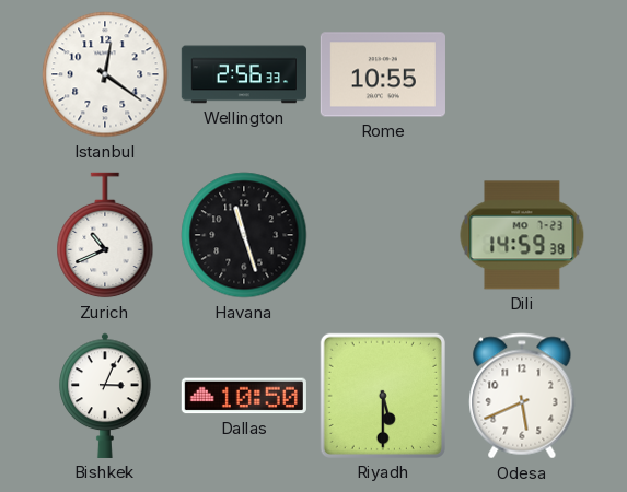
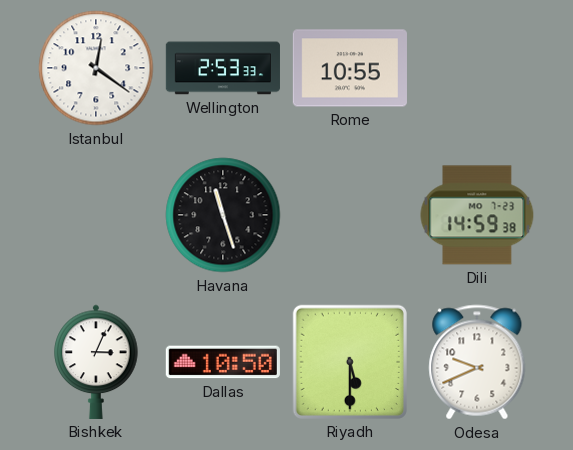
Wellington: 2:56 -> 2:53
Zurich: 10:41 -> none
Odesa: 5:41 -> 9:41
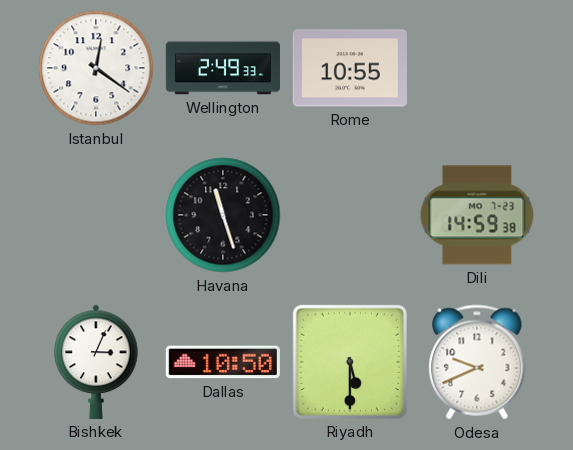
Wellington: 2:53 -> 2:49
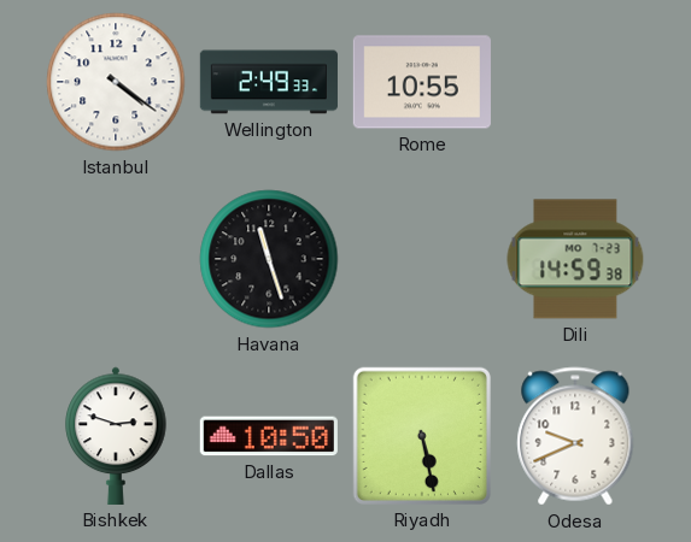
Istanbul: 12:21 -> 4:21
Bishkek: 3:04 -> 2:48
Riyadh: 5:30 -> 5:28
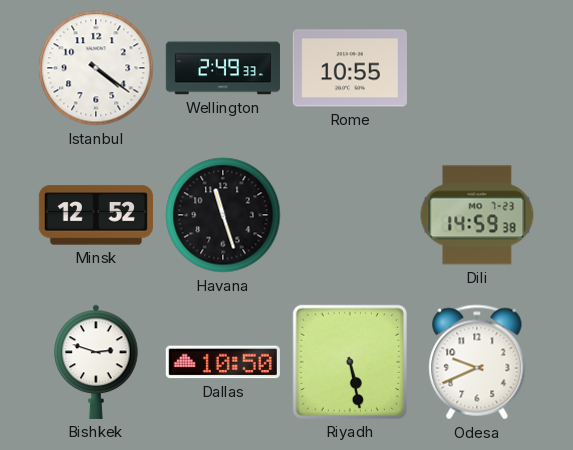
Minsk: none -> 12:52
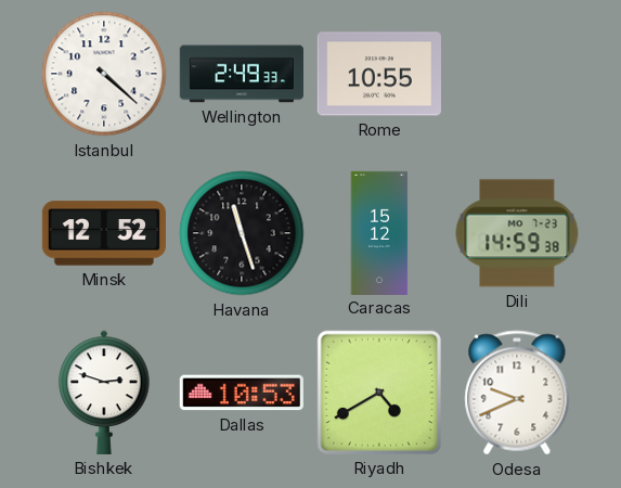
Istanbul: 4:21 -> 4:22
Caracas: none -> 15:12
Dallas: 10:50 -> 10:53
Riyadh: 5:28 -> 4:40
